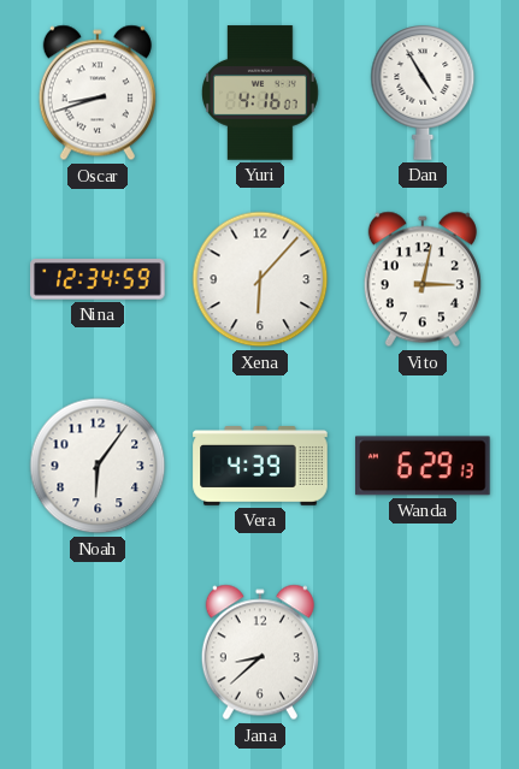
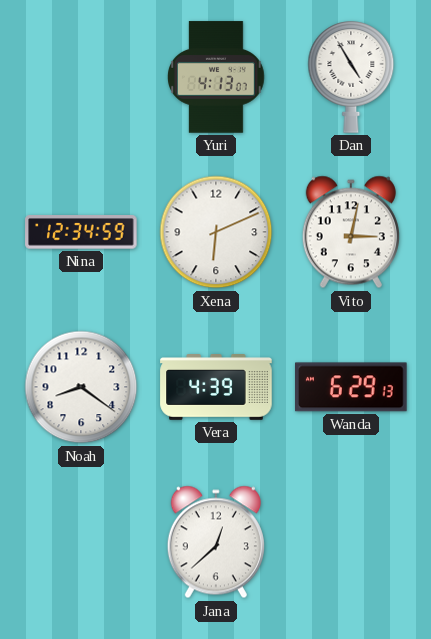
Oscar: 8:42 -> none
Yuri: 4:16 -> 4:13
Xena: 6:07 -> 6:11
Noah: 6:06 -> 8:21
Jana: 8:38 -> 12:38
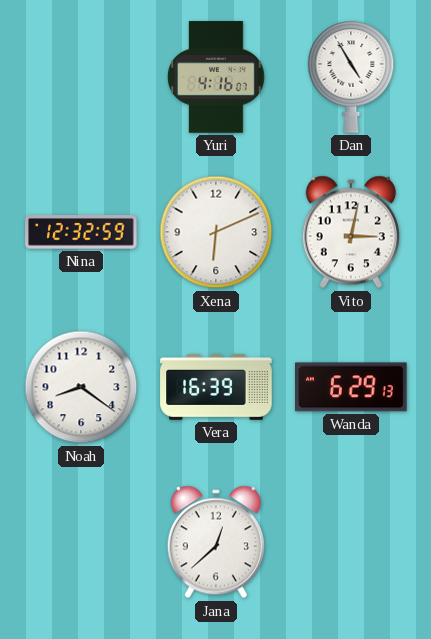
Yuri: 4:13 -> 4:16
Nina: 12:34 -> 12:32
Vera: 4:39 -> 16:39
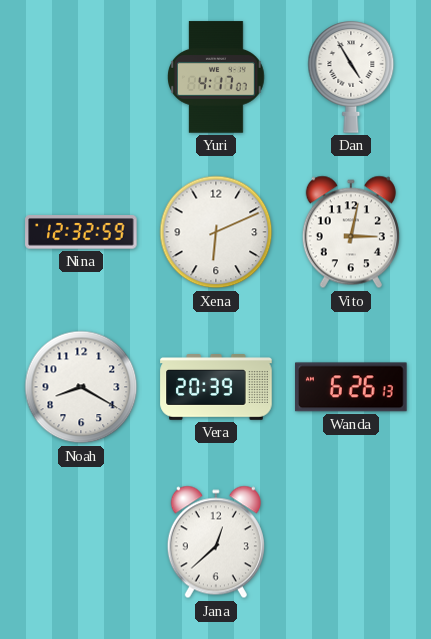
Yuri: 4:16 -> 4:17
Noah: 8:21 -> 8:20
Vera: 16:39 -> 20:39
Wanda: 6:29 -> 6:26
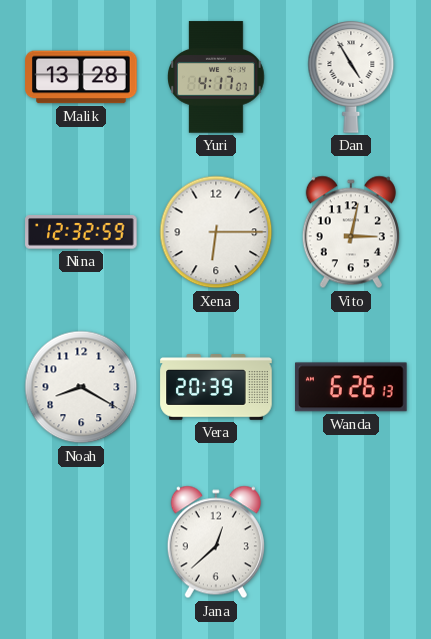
Malik: none -> 13:28
Xena: 6:11 -> 6:15
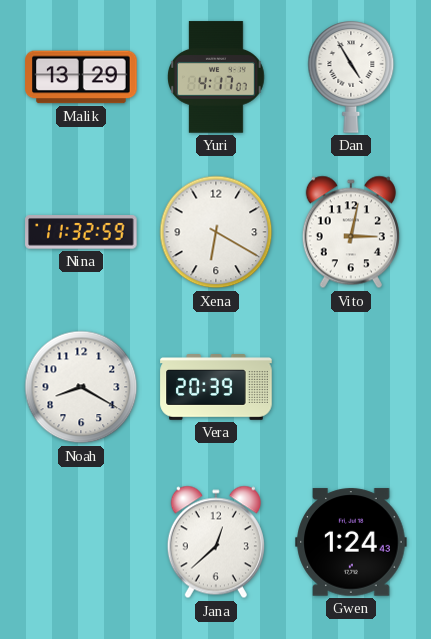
Malik: 13:28 -> 13:29
Nina: 12:32 -> 11:32
Xena: 6:15 -> 6:20
Wanda: 6:26 -> none
Gwen: none -> 1:24
